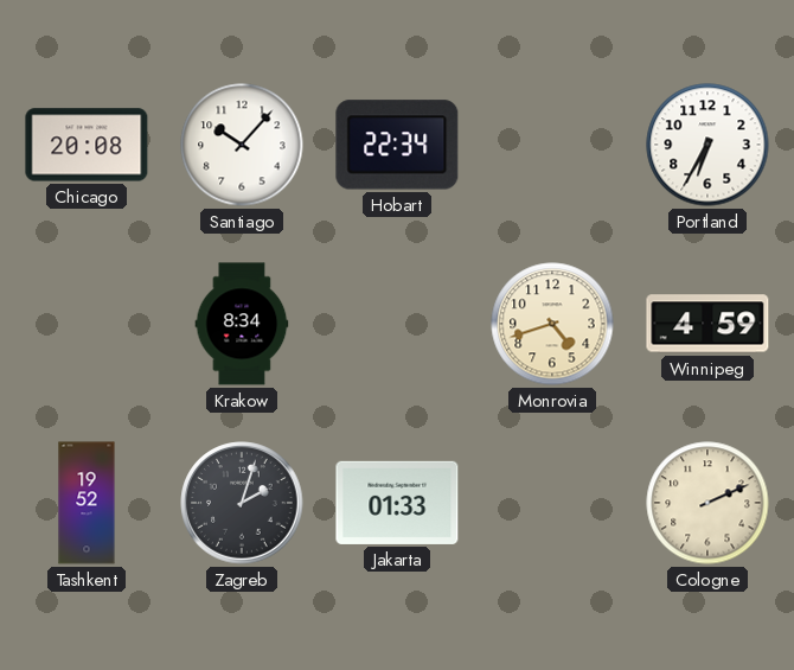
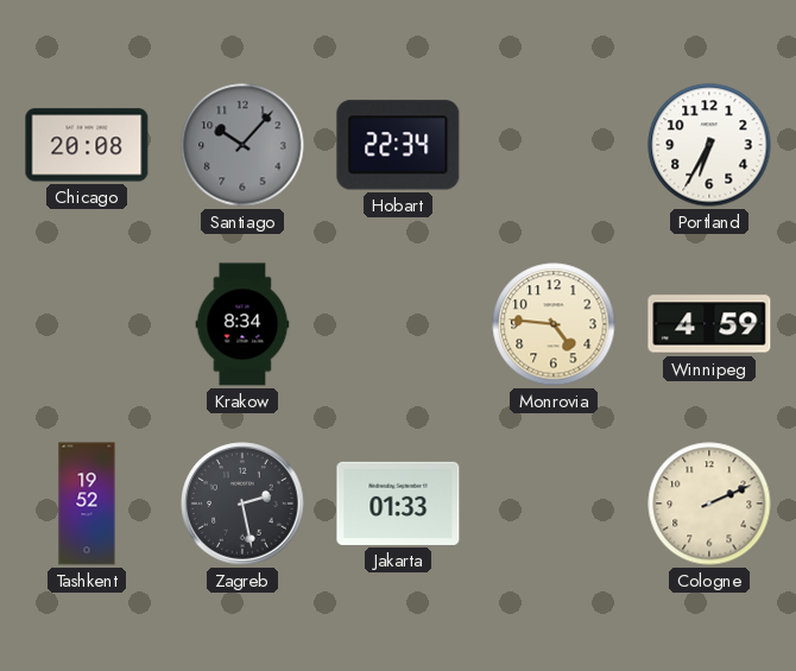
Santiago dial: white -> grey
Monrovia: 4:42 -> 4:46
Zagreb: 2:03 -> 2:28
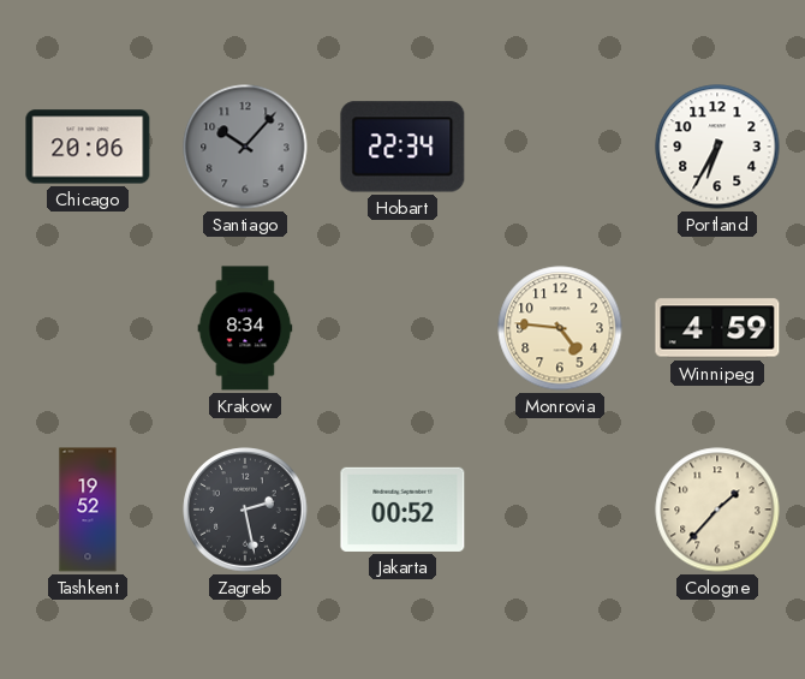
Chicago: 20:08 -> 20:06
Jakarta: 01:33 -> 00:52
Cologne: 2:11 -> 1:37
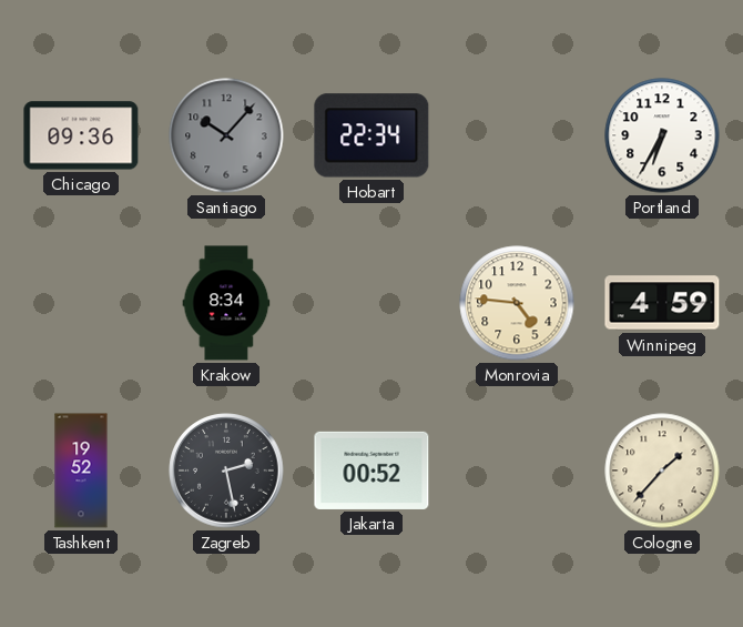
Chicago: 20:06 -> 09:36
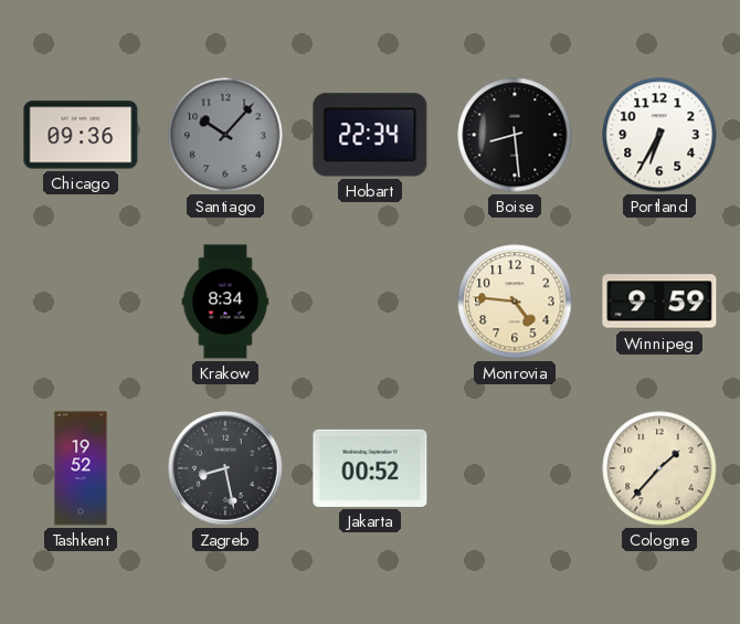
Boise: none -> 8:29
Winnipeg: 4:59 -> 9:59
Zagreb: 2:28 -> 8:28
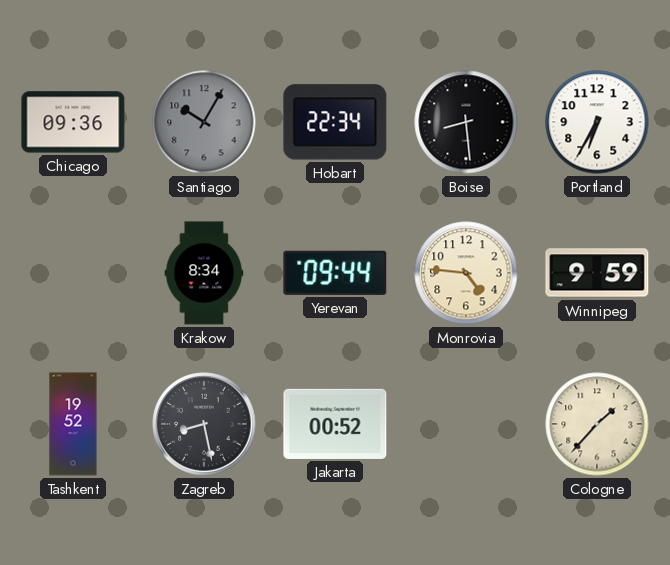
Santiago: 10:07 -> 10:05
Yerevan: none -> 09:44
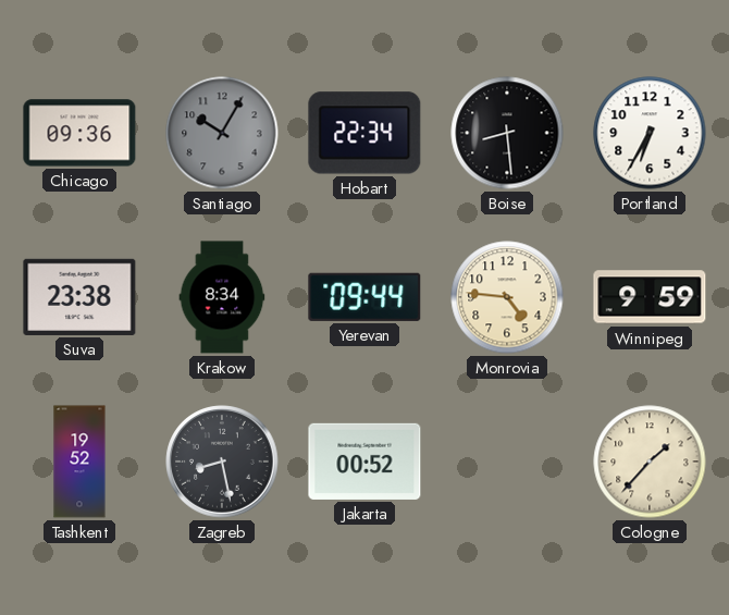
Suva: none -> 23:38
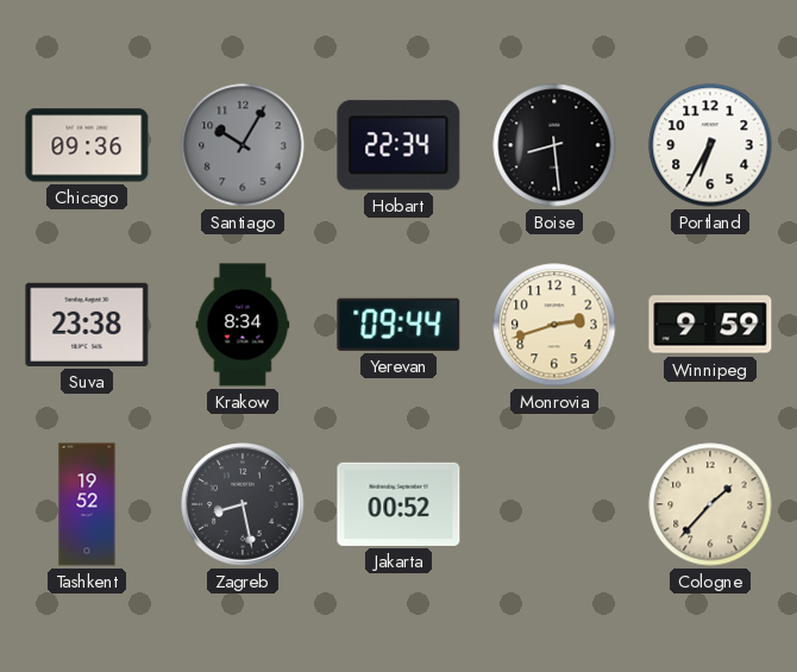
Monrovia: 4:46 -> 2:42
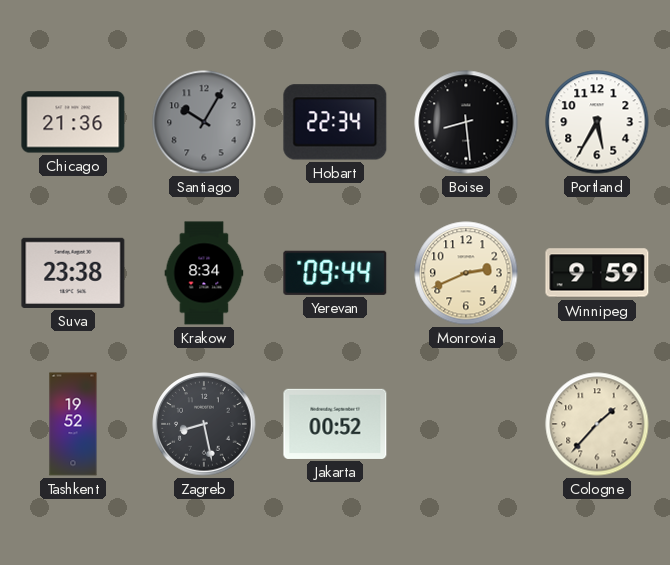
Chicago: 09:36 -> 21:36
Portland: 6:35 -> 5:35
Monrovia: 2:42 -> 2:41
